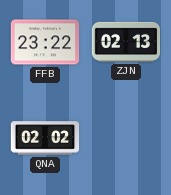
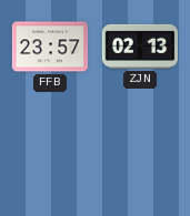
FFB: 23:22 -> 23:57
QNA: 02:02 -> none
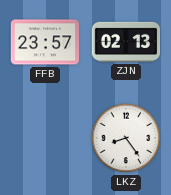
LKZ: none -> 8:24
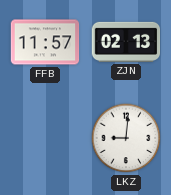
FFB: 23:57 -> 11:57
LKZ: 8:24 -> 9:01
